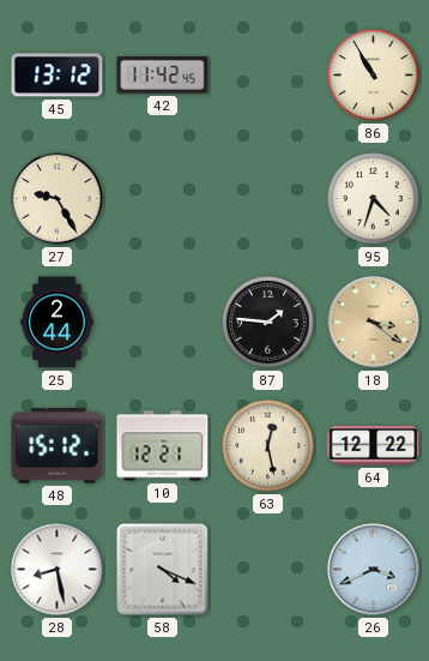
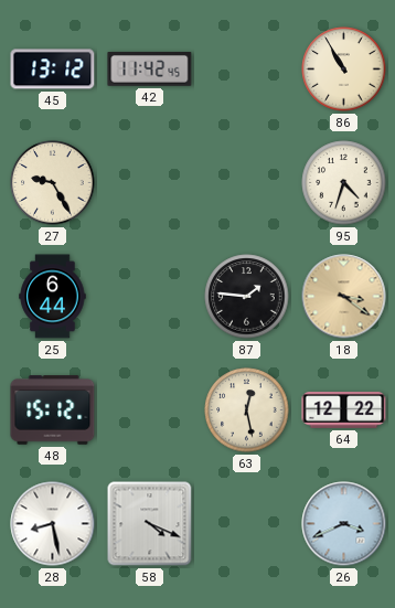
25: 2:44 -> 6:44
10: 12:21 -> none
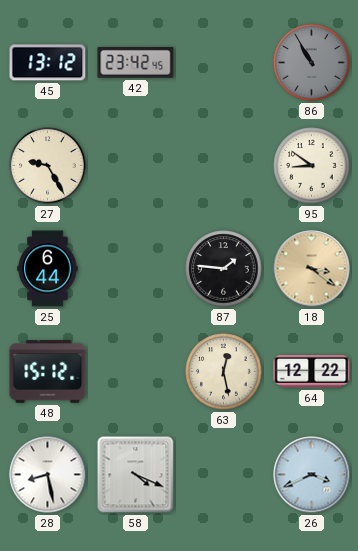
42: 11:42 -> 23:42
86 dial: cream -> grey
95: 4:33 -> 8:51
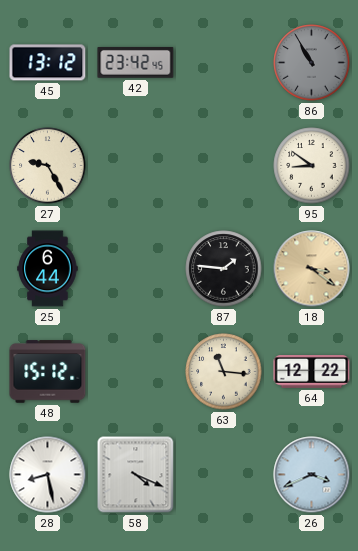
63: 12:28 -> 11:16
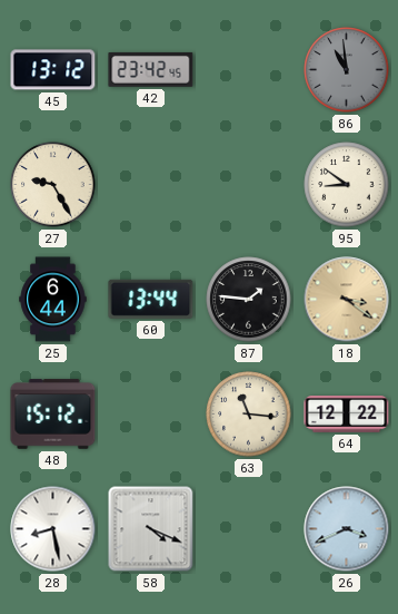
86: 10:55 -> 10:59
60: none -> 13:44
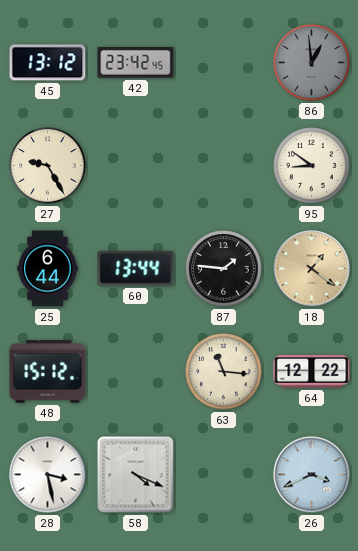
86: 10:59 -> 12:59
18: 3:21 -> 1:21
28: 8:28 -> 3:28
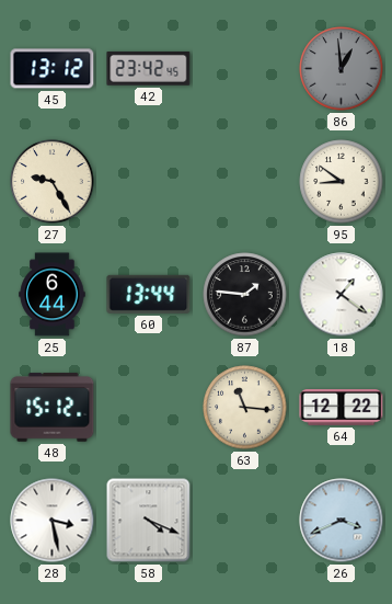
18 dial: champagne -> white
